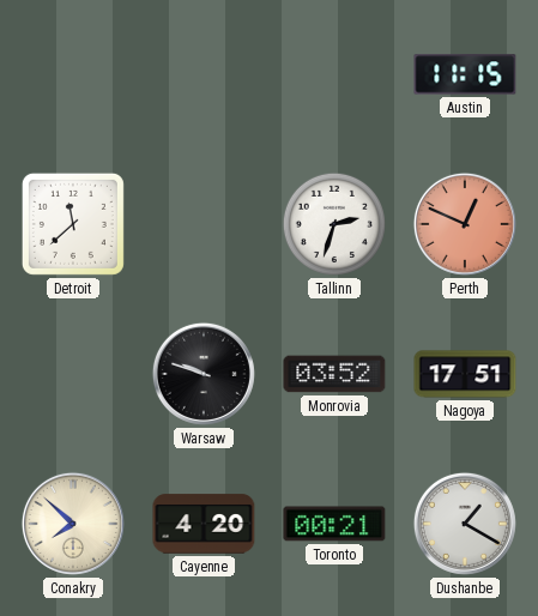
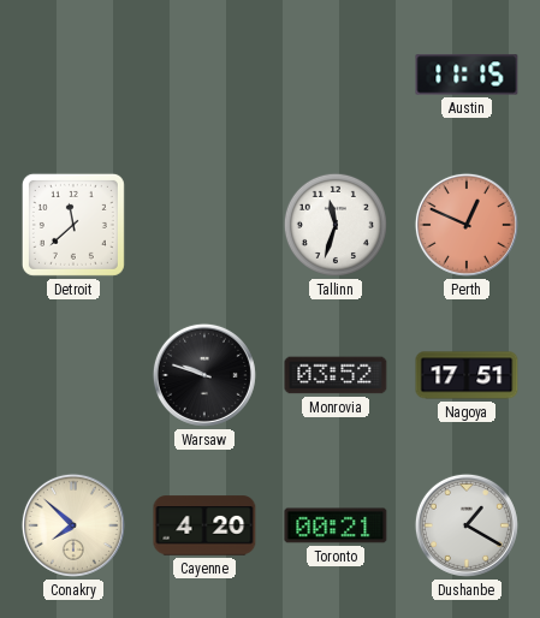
Tallinn: 2:33 -> 11:33
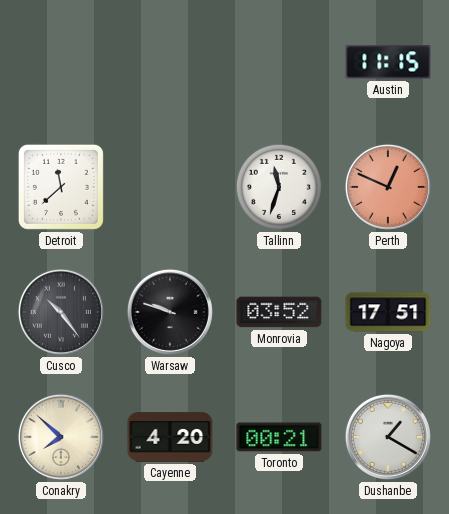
Cusco: none -> 10:24
